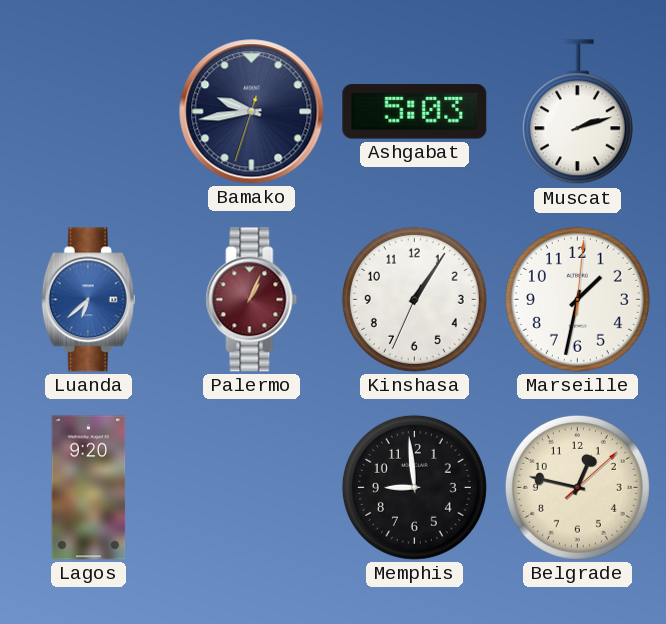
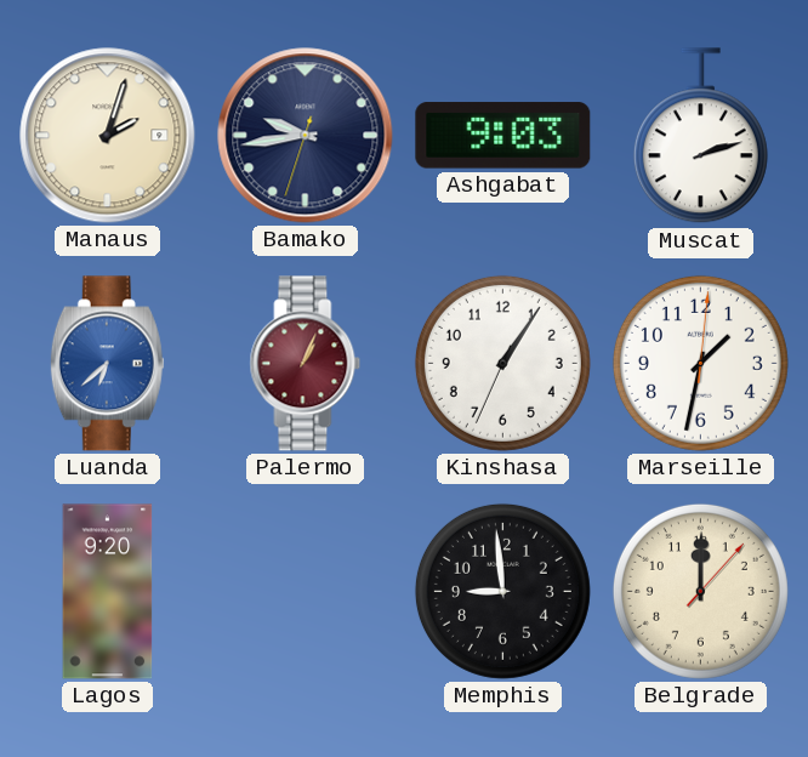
Manaus: none -> 2:03
Ashgabat: 5:03 -> 9:03
Belgrade: 12:47 -> 12:00
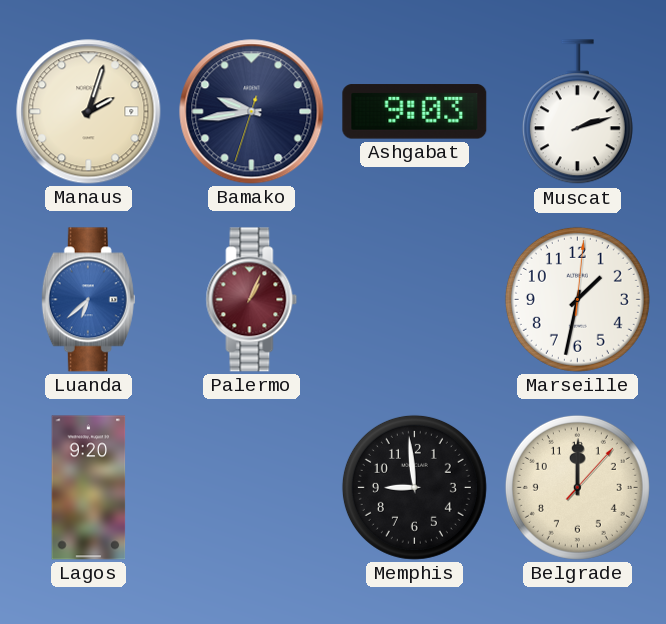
Kinshasa: 1:05 -> none
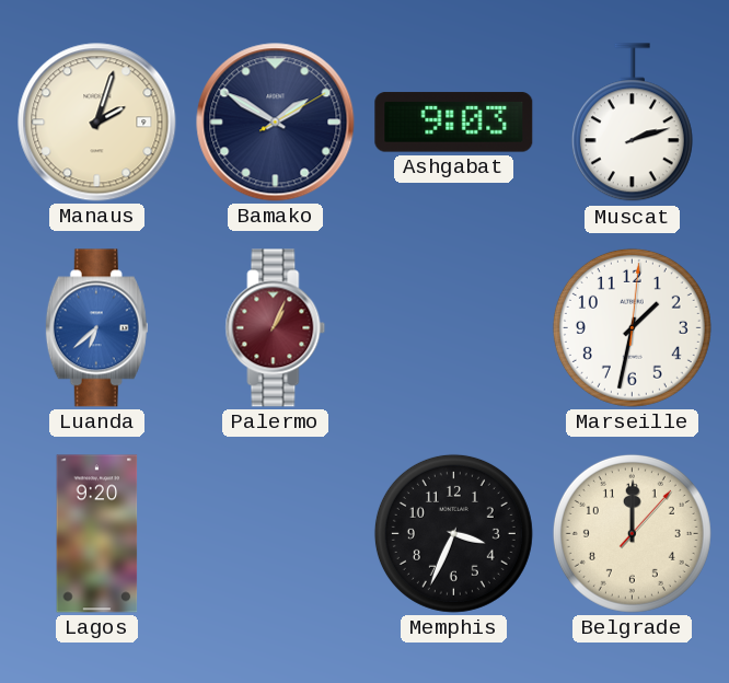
Bamako: 9:43 -> 1:50
Memphis: 8:59 -> 3:34
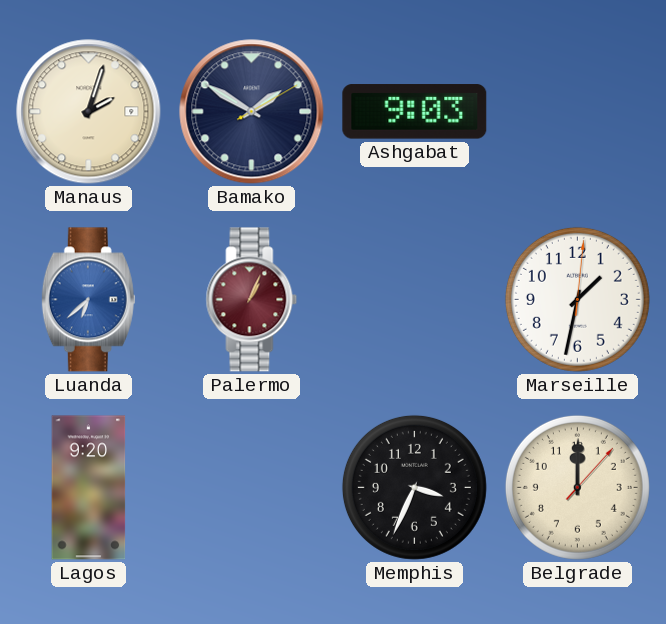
Muscat: 2:12 -> none
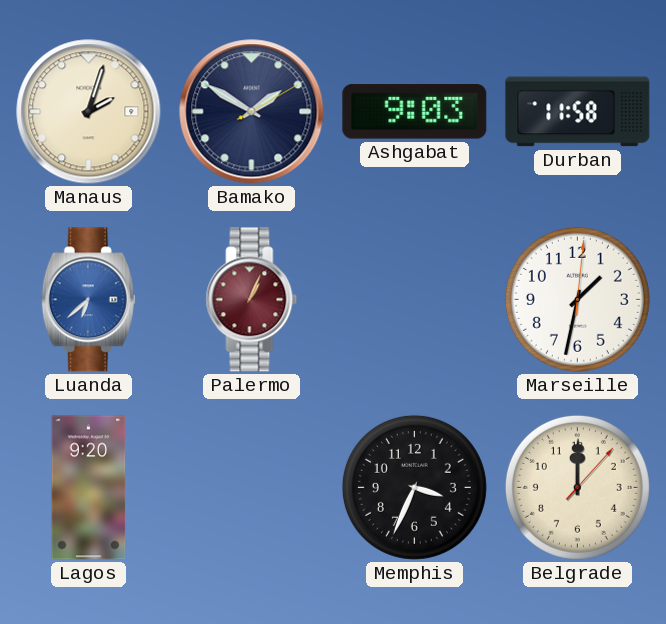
Durban: none -> 11:58
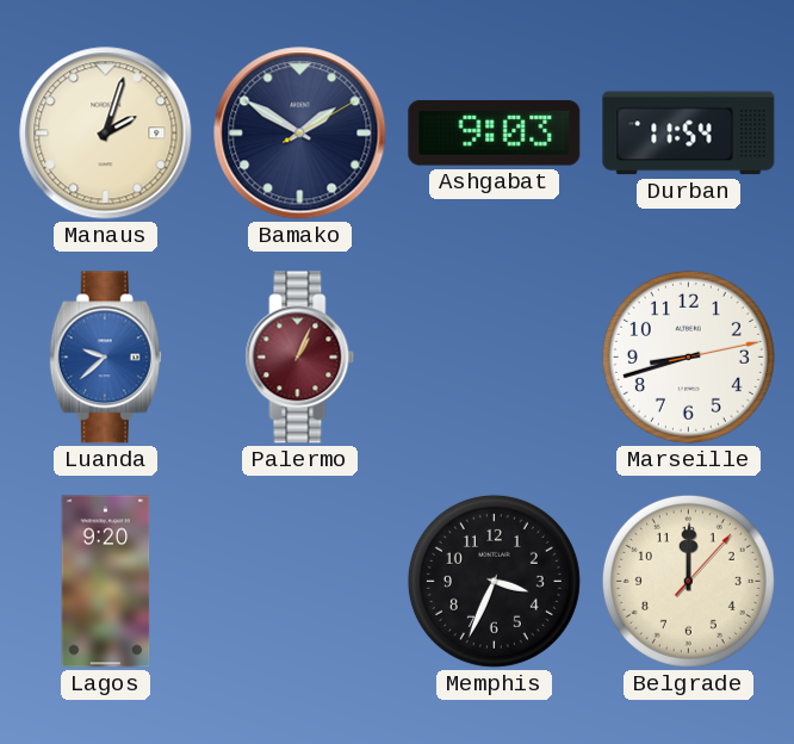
Durban: 11:58 -> 11:54
Luanda: 6:38 -> 9:38
Marseille: 1:32 -> 8:42
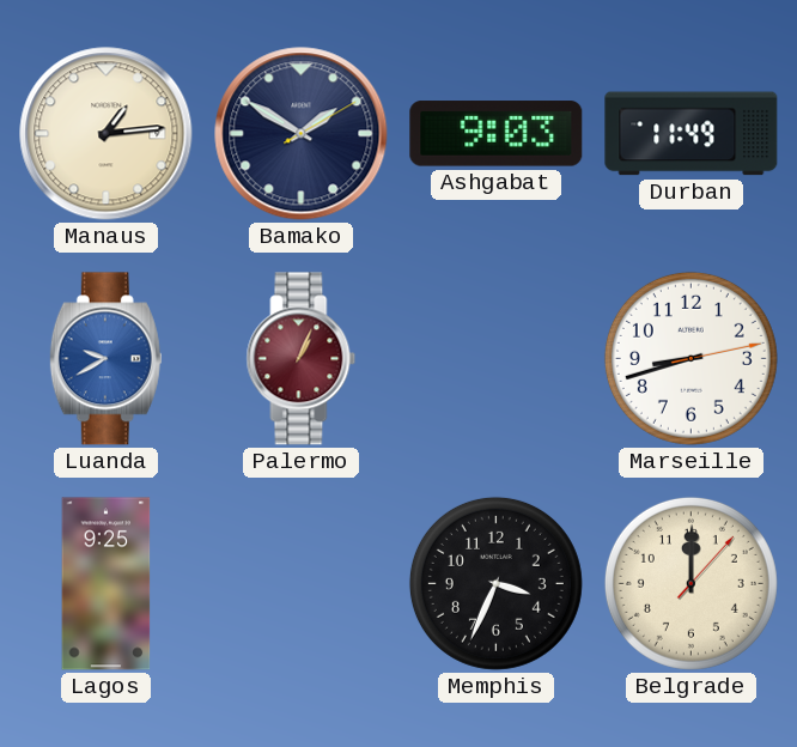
Manaus: 2:03 -> 1:14
Durban: 11:54 -> 11:49
Luanda: 9:38 -> 9:40
Lagos: 9:20 -> 9:25
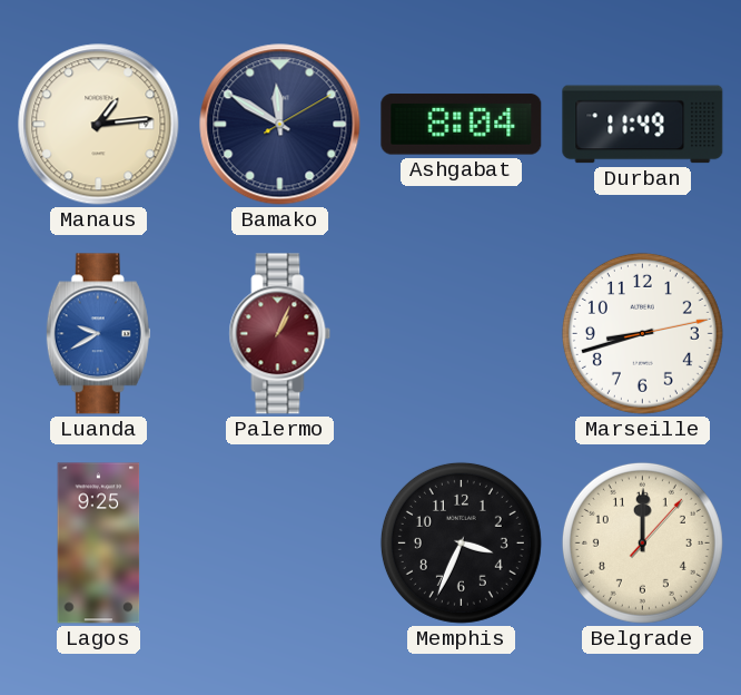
Bamako: 1:50 -> 11:50
Ashgabat: 9:03 -> 8:04
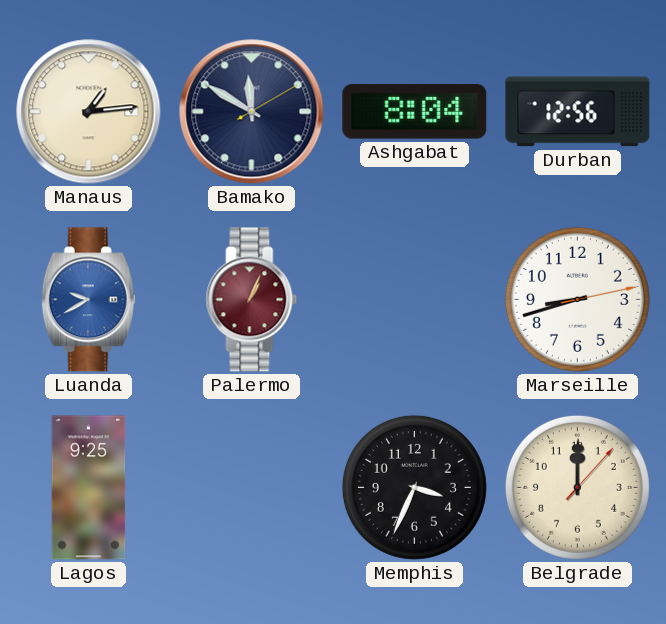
Durban: 11:49 -> 12:56
